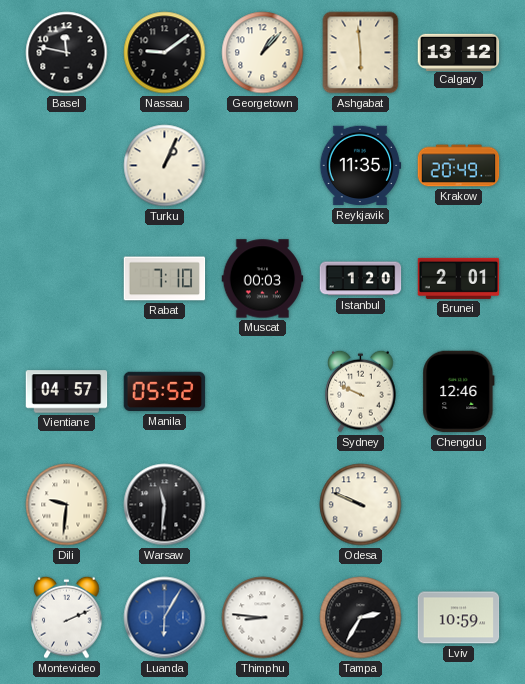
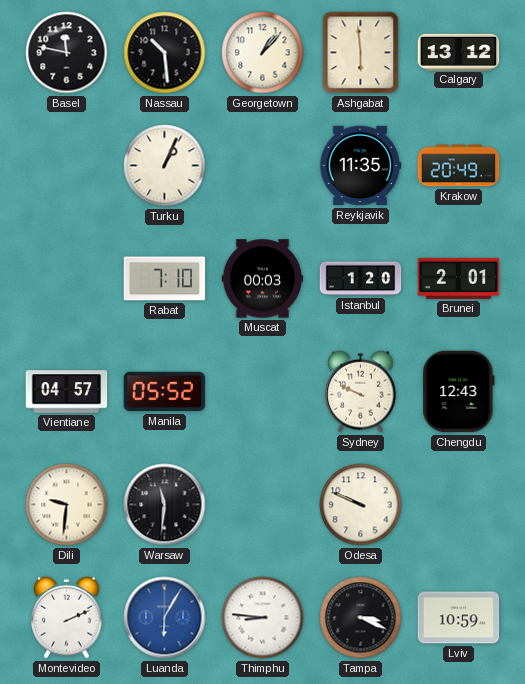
Nassau: 9:09 -> 10:29
Chengdu: 12:46 -> 12:43
Tampa: 2:35 -> 3:19
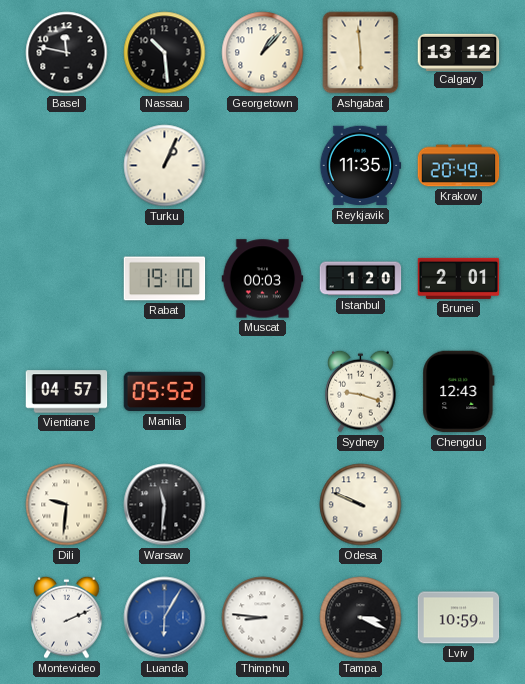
Rabat: 7:10 -> 19:10
Sydney: 9:49 -> 9:18
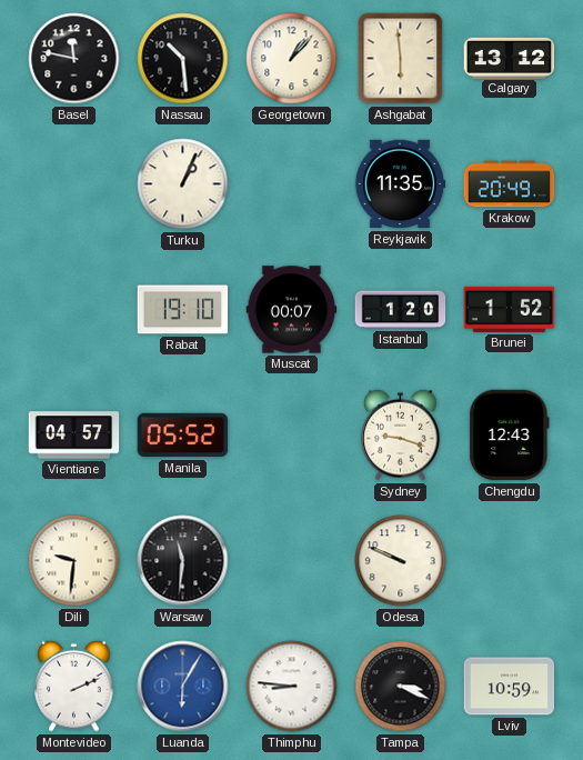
Muscat: 00:03 -> 00:07
Brunei: 2:01 -> 1:52
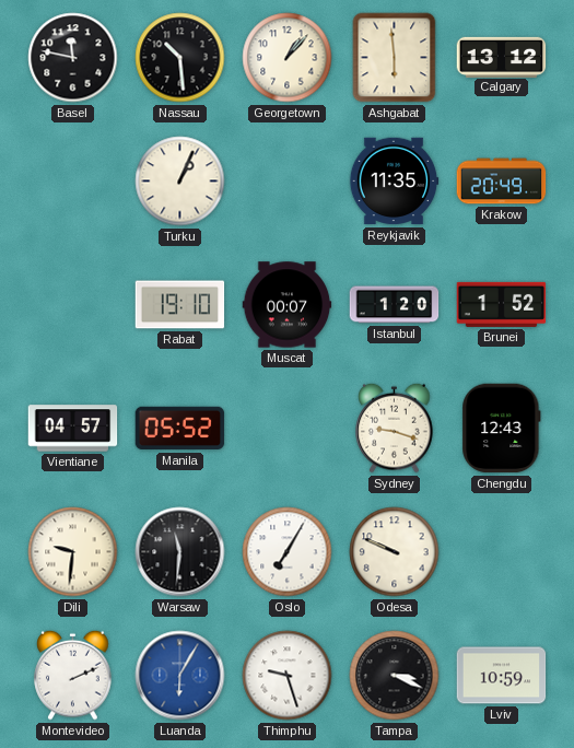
Oslo: none -> 7:05
Thimphu: 8:46 -> 9:27
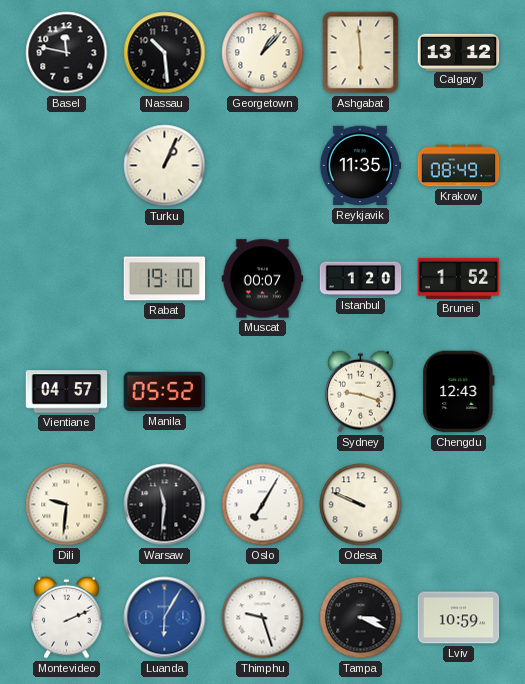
Krakow: 20:49 -> 08:49
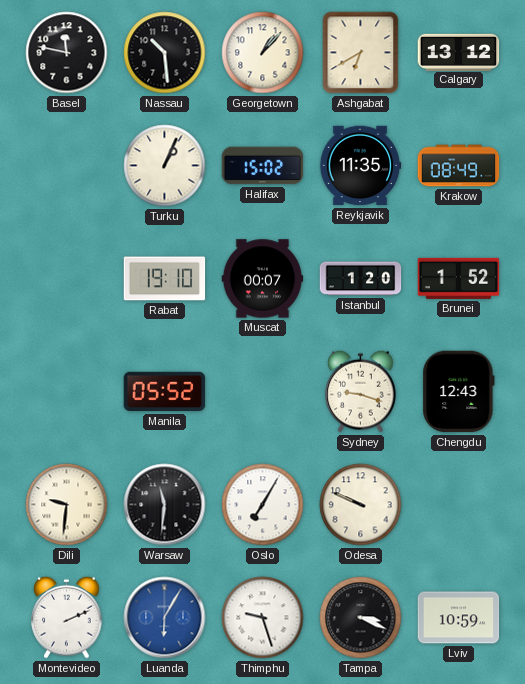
Ashgabat: 5:59 -> 6:40
Halifax: none -> 15:02
Vientiane: 04:57 -> none
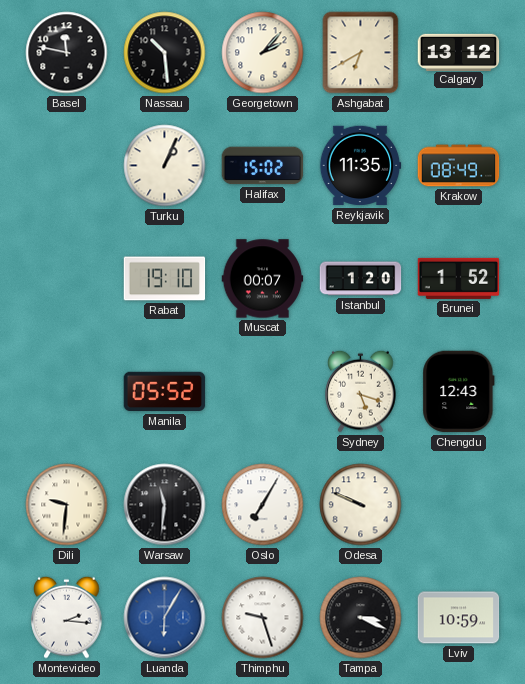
Georgetown: 1:07 -> 2:07
Sydney: 9:18 -> 5:18
Montevideo: 2:11 -> 2:16
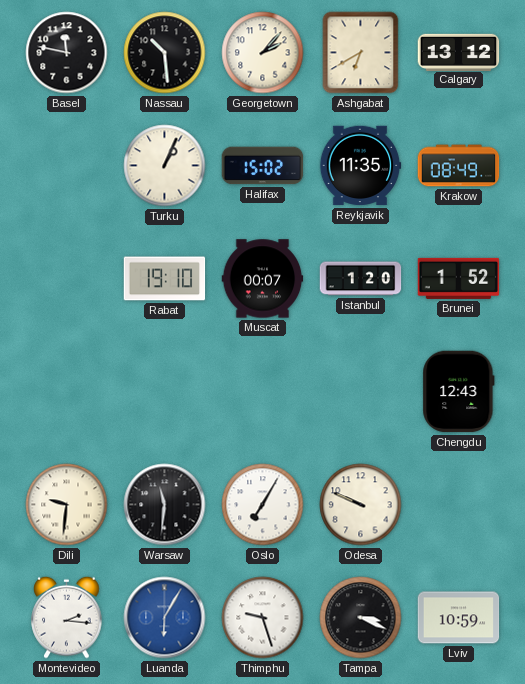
Manila: 05:52 -> none
Sydney: 5:18 -> none
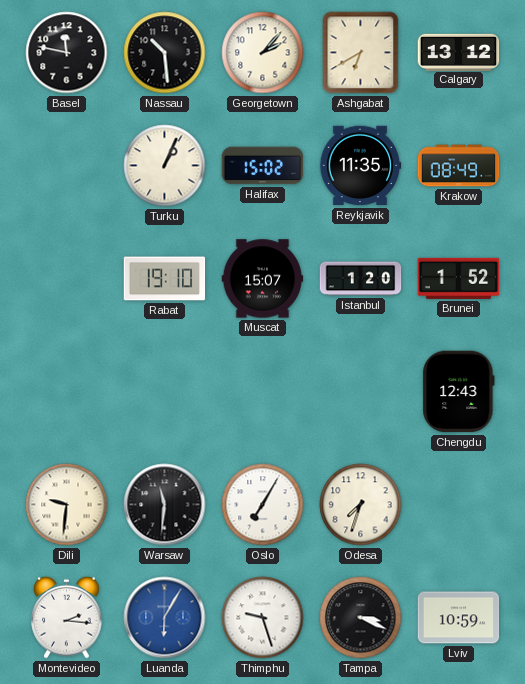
Muscat: 00:07 -> 15:07
Odesa: 9:49 -> 7:33
